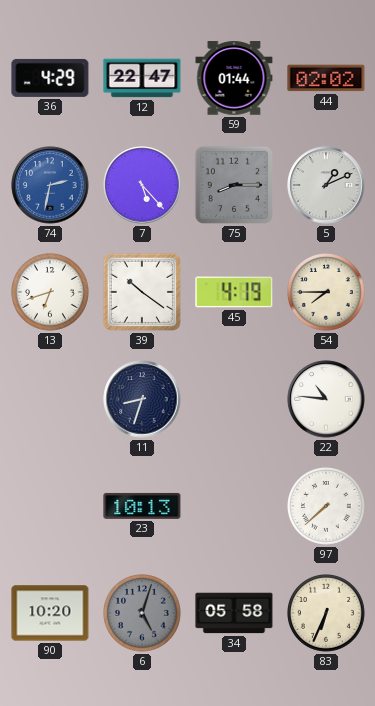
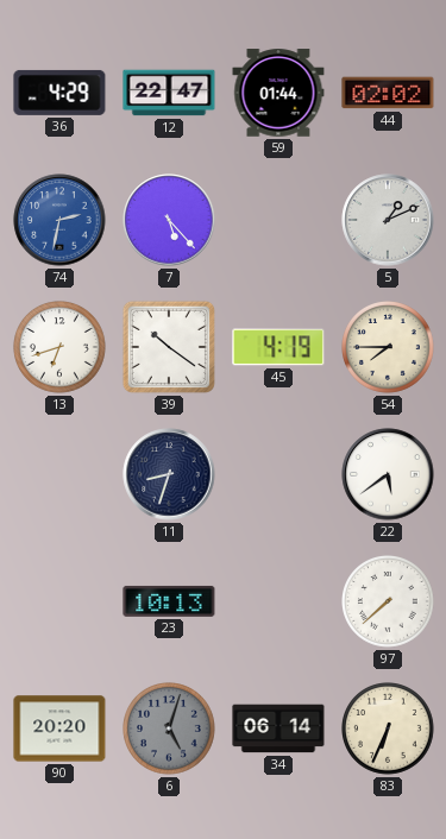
75: 8:15 -> none
22: 10:46 -> 5:39
90: 10:20 -> 20:20
34: 05:58 -> 06:14
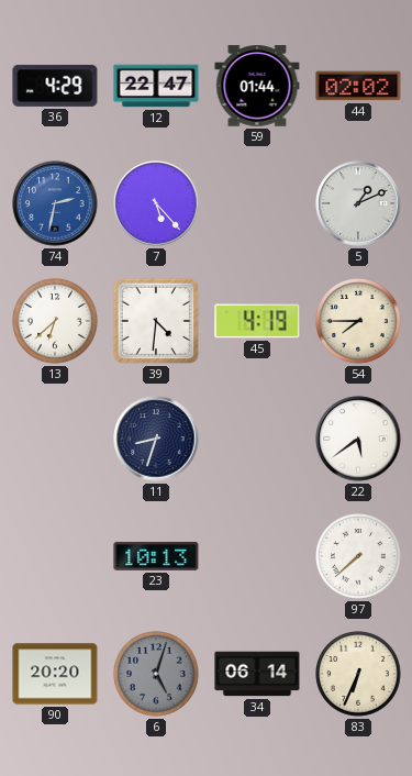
13: 6:42 -> 6:38
39: 10:21 -> 4:31
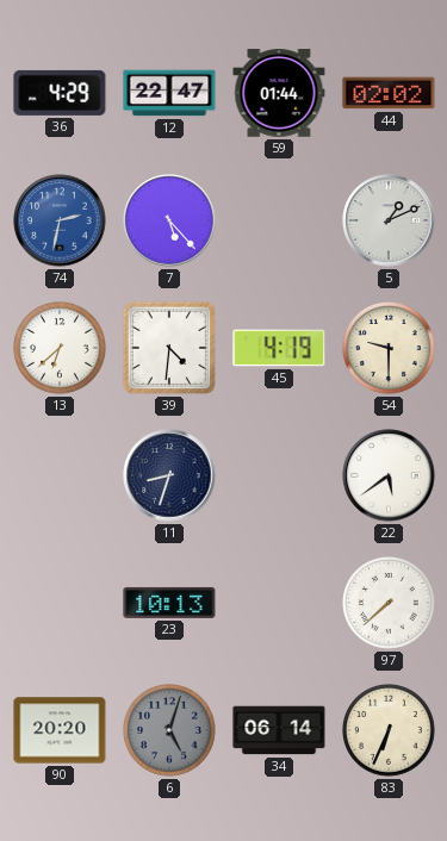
54: 7:45 -> 9:30
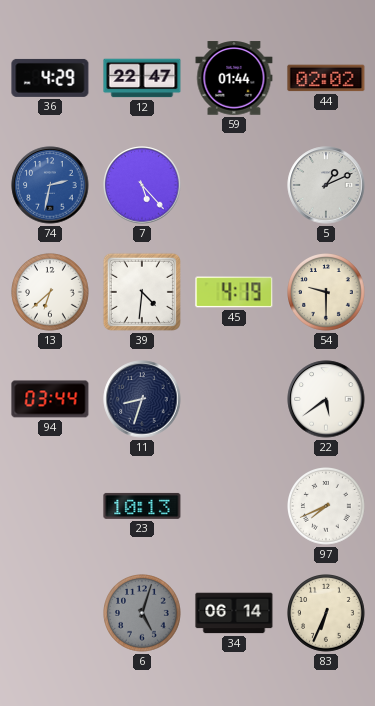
94: none -> 03:44
97: 7:38 -> 7:41
90: 20:20 -> none
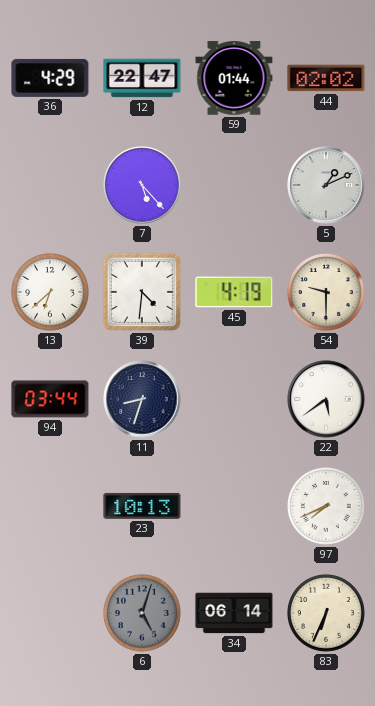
74: 2:32 -> none
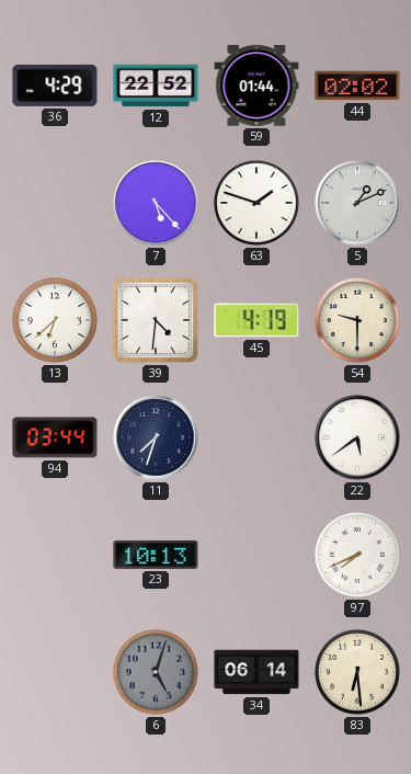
12: 22:47 -> 22:52
63: none -> 1:48
11: 8:33 -> 7:33
83: 6:34 -> 6:29
